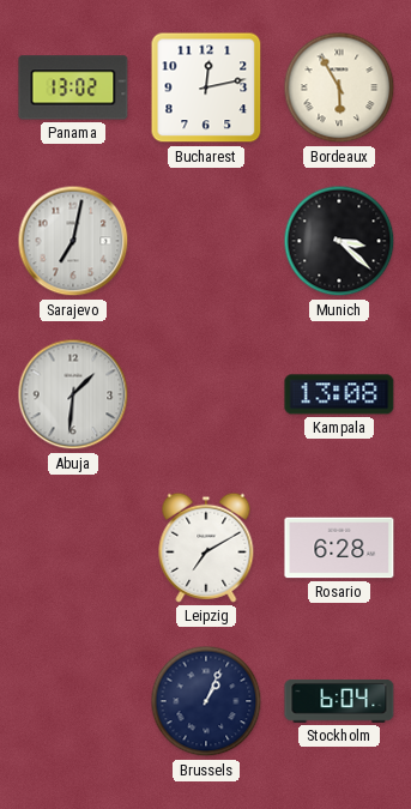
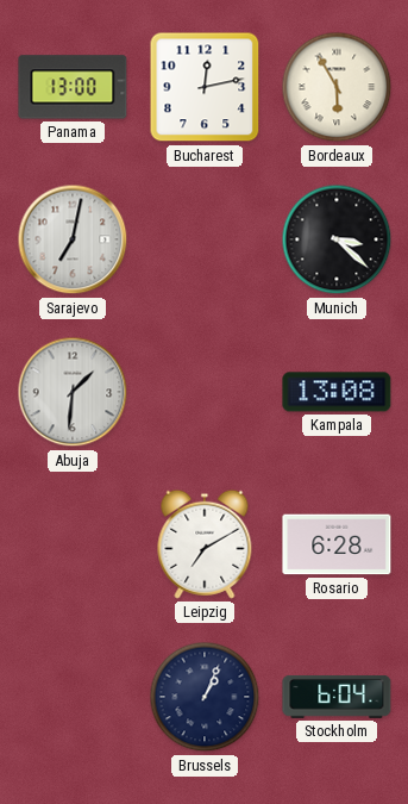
Panama: 13:02 -> 13:00
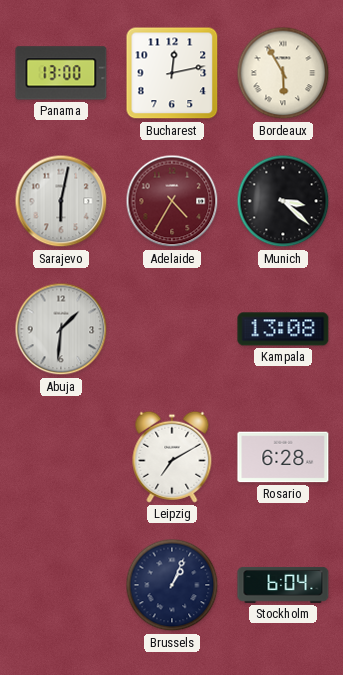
Sarajevo: 7:02 -> 6:02
Adelaide: none -> 4:35
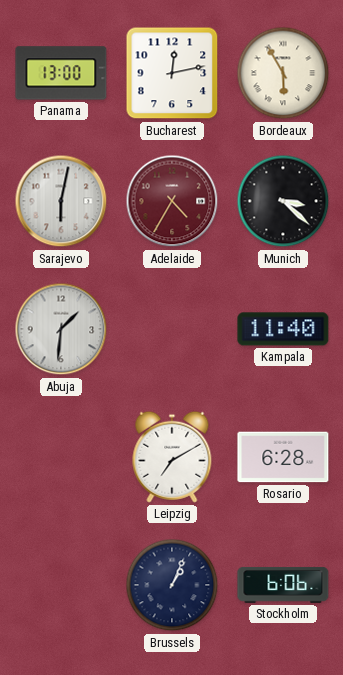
Kampala: 13:08 -> 11:40
Stockholm: 6:04 -> 6:06
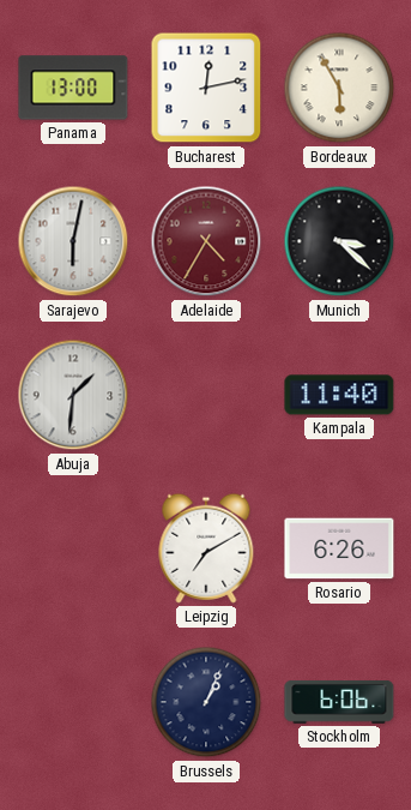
Rosario: 6:28 -> 6:26
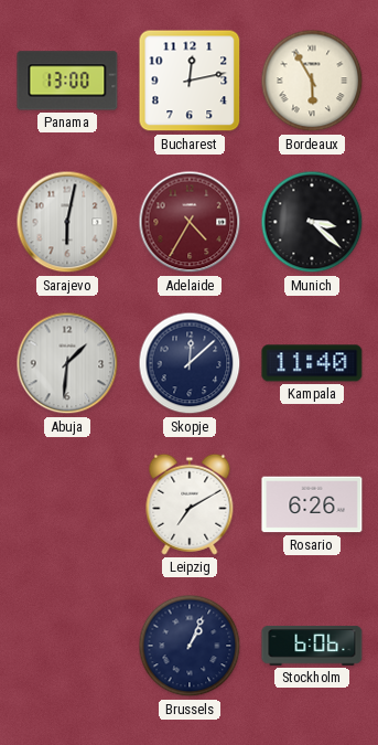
Skopje: none -> 12:08
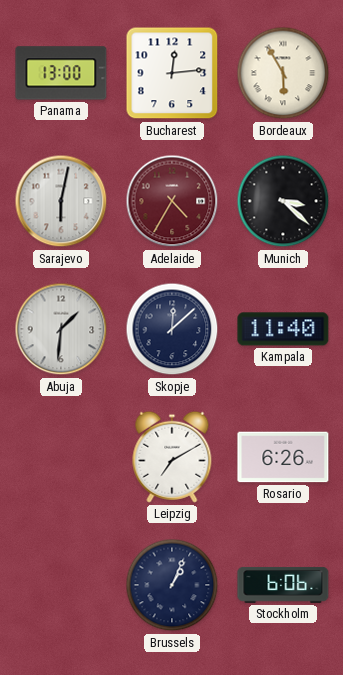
Bucharest: 12:13 -> 12:14
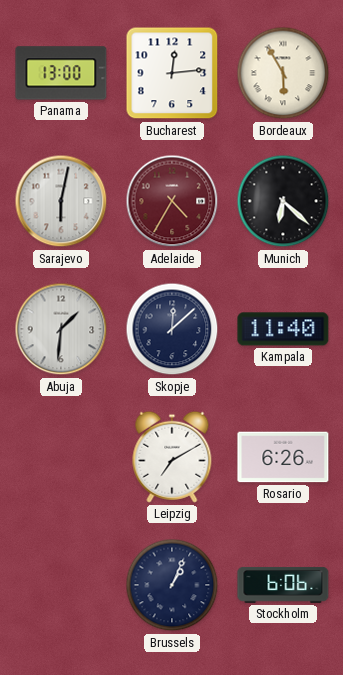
Munich: 3:22 -> 6:22
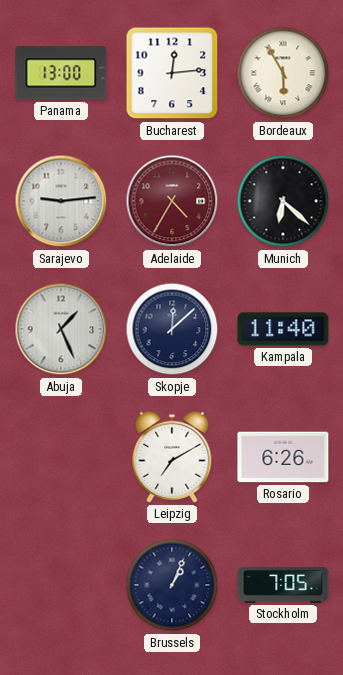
Sarajevo: 6:02 -> 9:14
Abuja: 1:31 -> 1:26
Stockholm: 6:06 -> 7:05
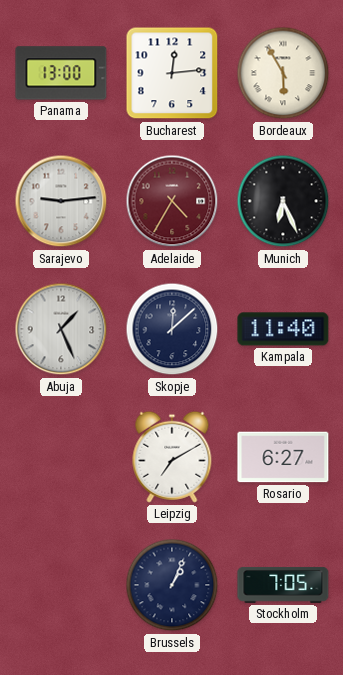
Munich: 6:22 -> 6:26
Rosario: 6:26 -> 6:27
